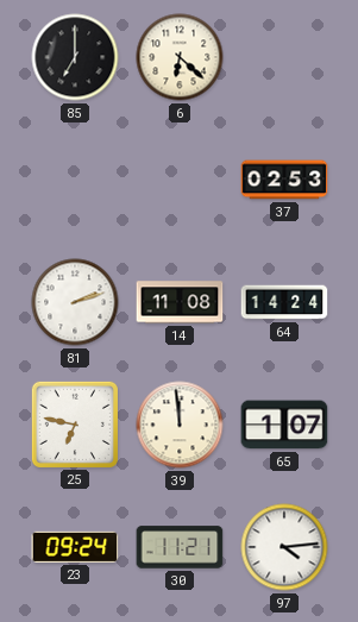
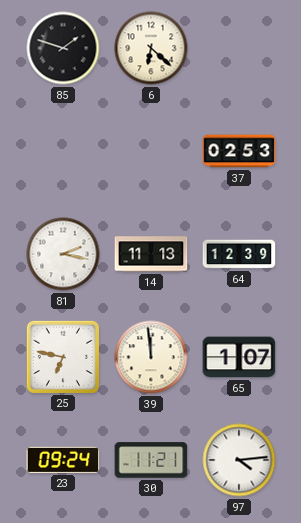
85: 7:00 -> 1:48
81: 2:12 -> 2:17
14: 11:08 -> 11:13
64: 14:24 -> 12:39
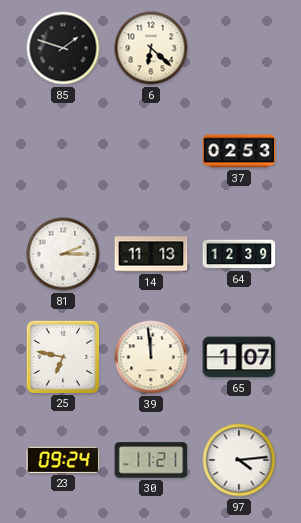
81: 2:17 -> 2:15
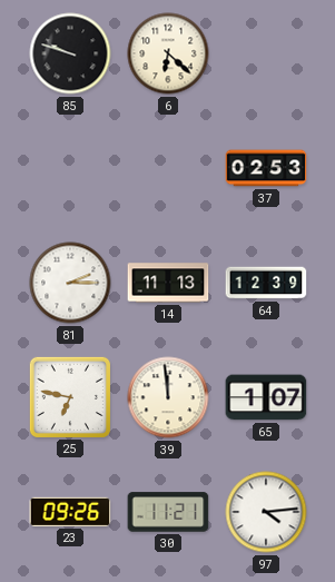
85: 1:48 -> 9:48
23: 09:24 -> 09:26
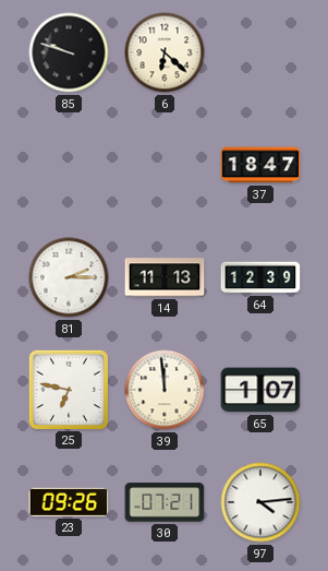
37: 02:53 -> 18:47
30: 11:21 -> 07:21
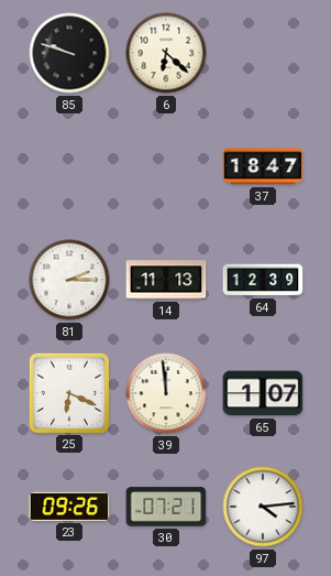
25: 6:47 -> 6:19
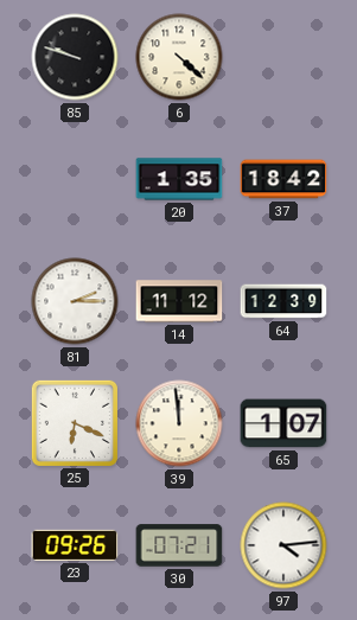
6: 6:22 -> 4:22
20: none -> 1:35
37: 18:47 -> 18:42
14: 11:13 -> 11:12
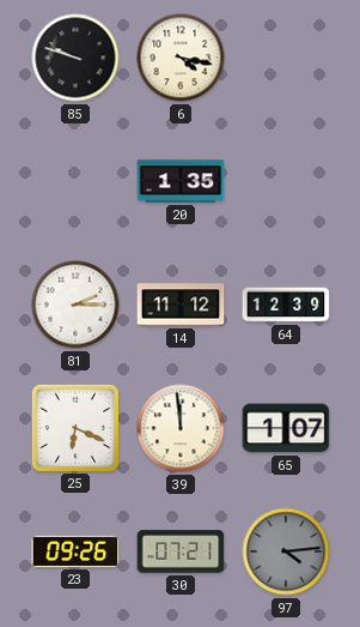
6: 4:22 -> 4:17
37: 18:42 -> none
97 dial: white -> grey
